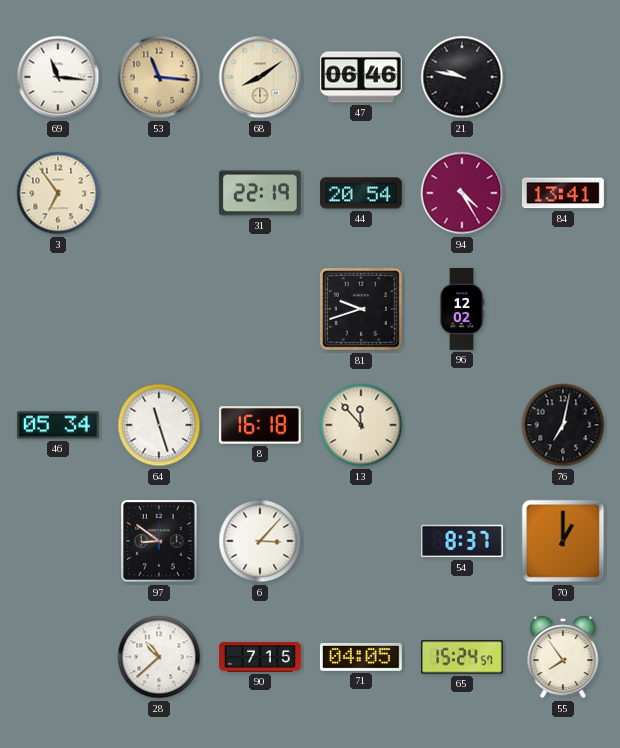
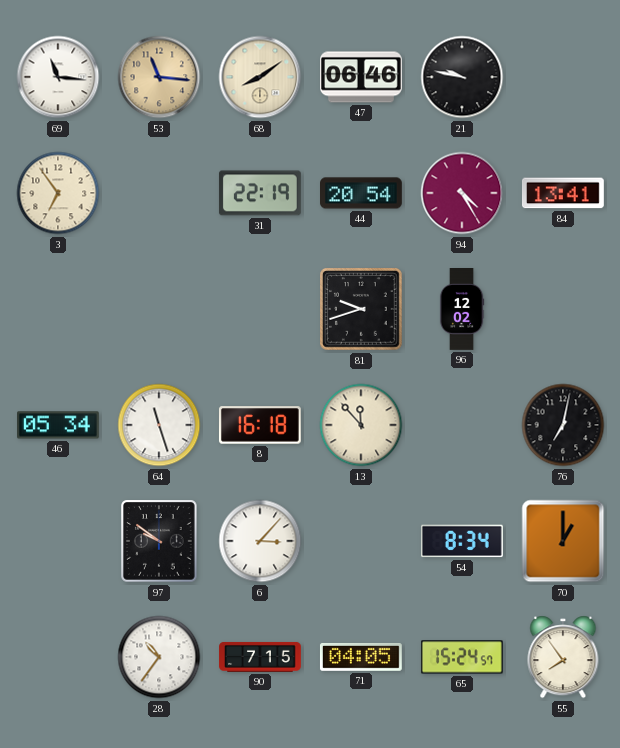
97: 8:51 -> 9:51
54: 8:37 -> 8:34
28: 10:38 -> 10:36
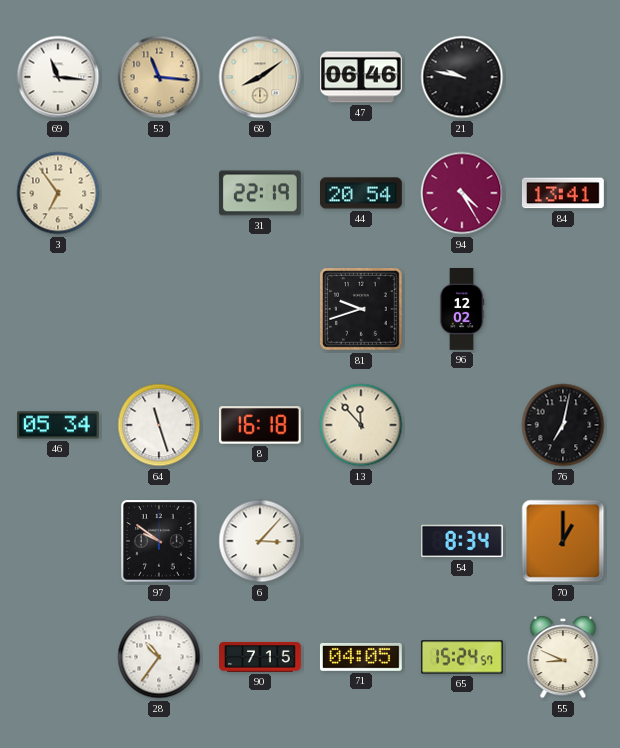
55: 7:54 -> 8:49
